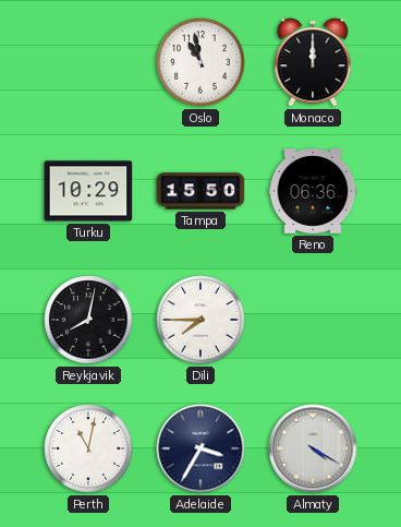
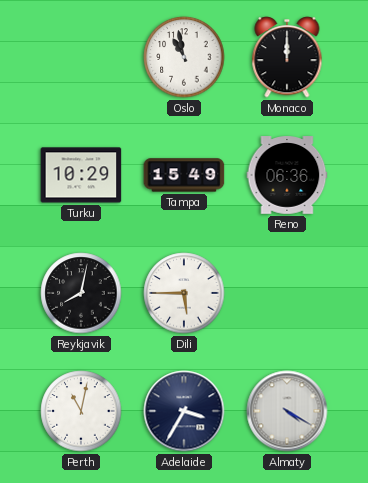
Tampa: 15:50 -> 15:49
Dili: 7:45 -> 5:45
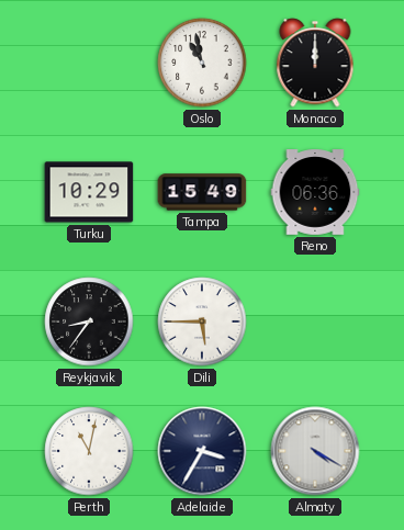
Reykjavik: 8:02 -> 8:36
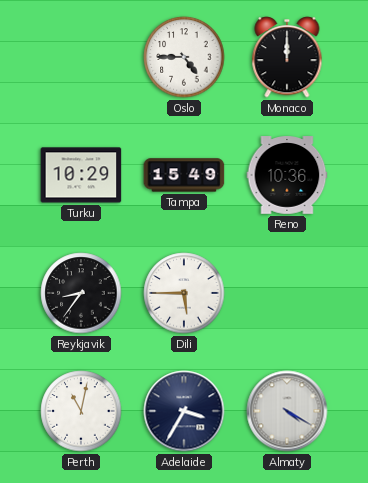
Oslo: 10:58 -> 4:45
Reno: 06:36 -> 10:36
